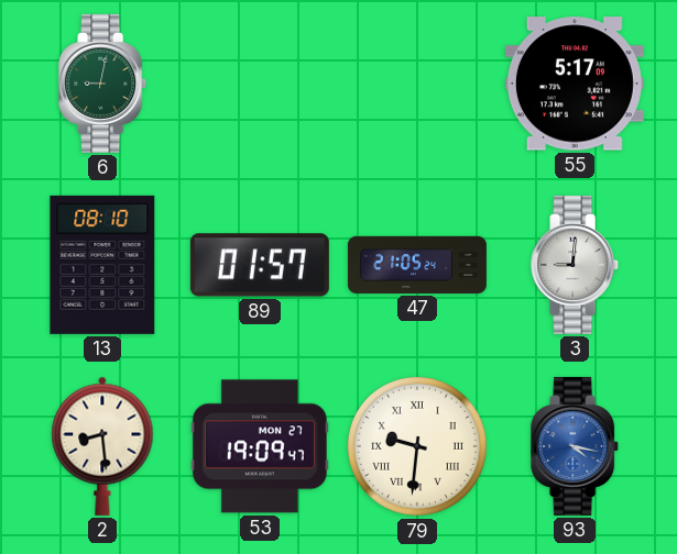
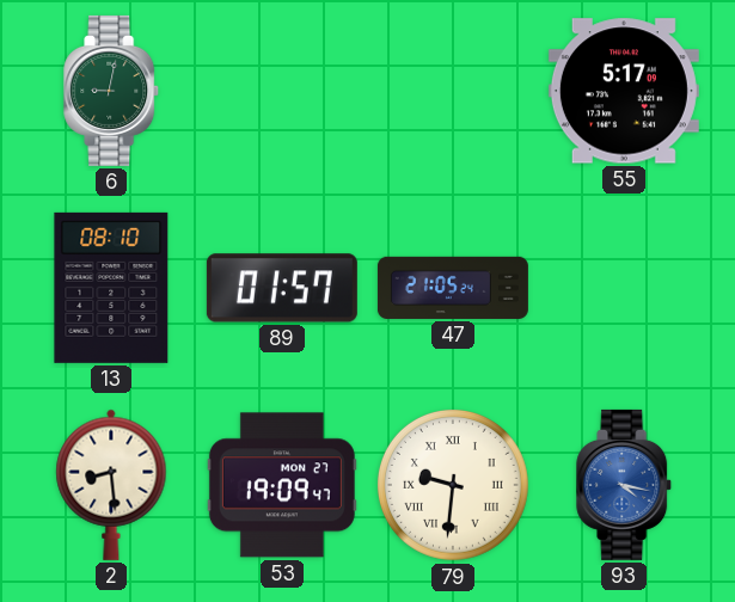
3: 9:01 -> none
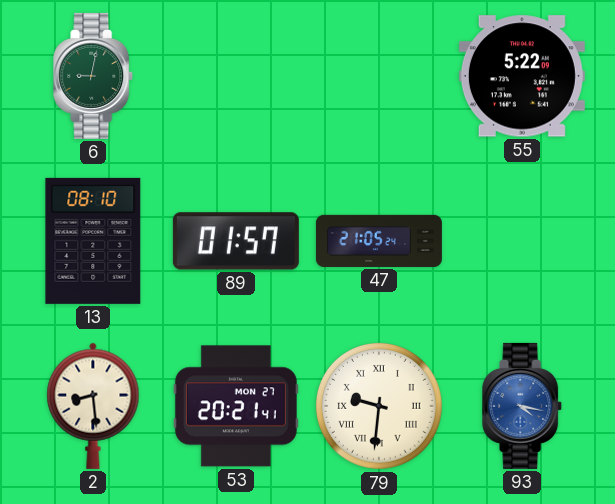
55: 5:17 -> 5:22
53: 19:09 -> 20:21
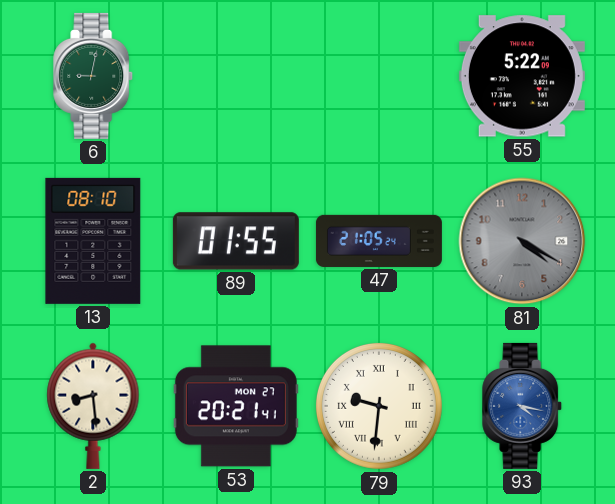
89: 01:57 -> 01:55
81: none -> 4:20
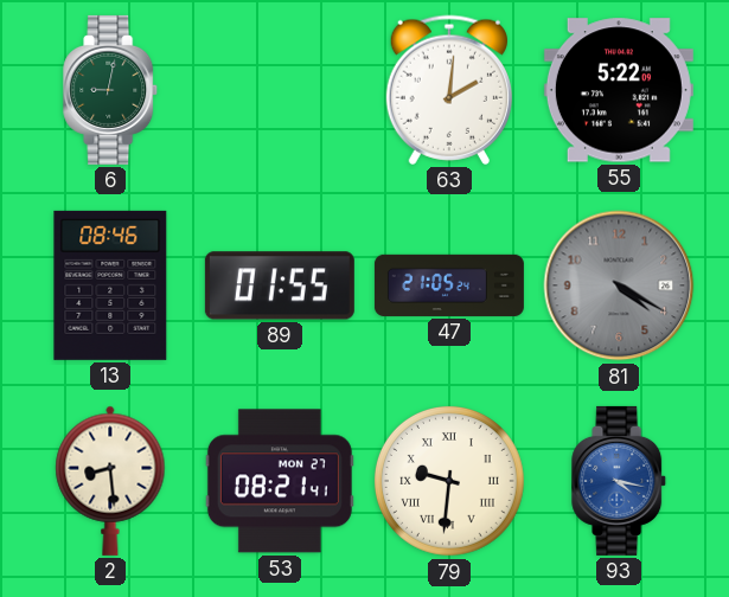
63: none -> 2:01
13: 08:10 -> 08:46
53: 20:21 -> 08:21
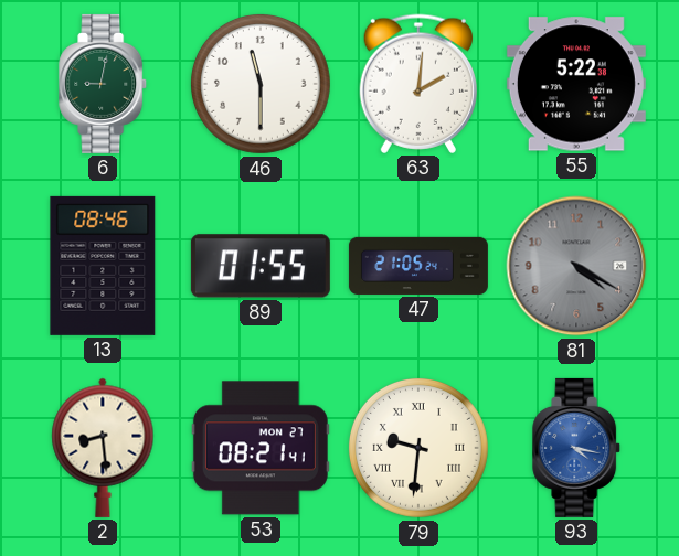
46: none -> 11:30
55: 5:22:09 -> 5:22:38
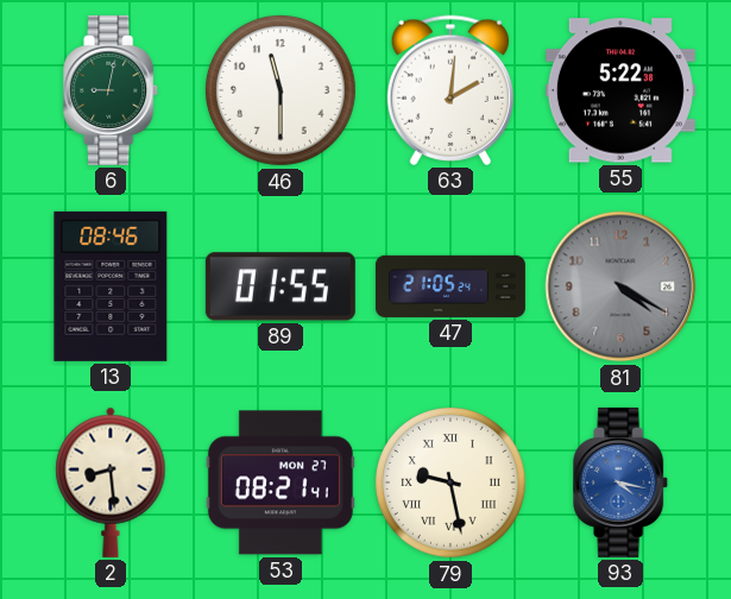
79: 9:31 -> 9:28
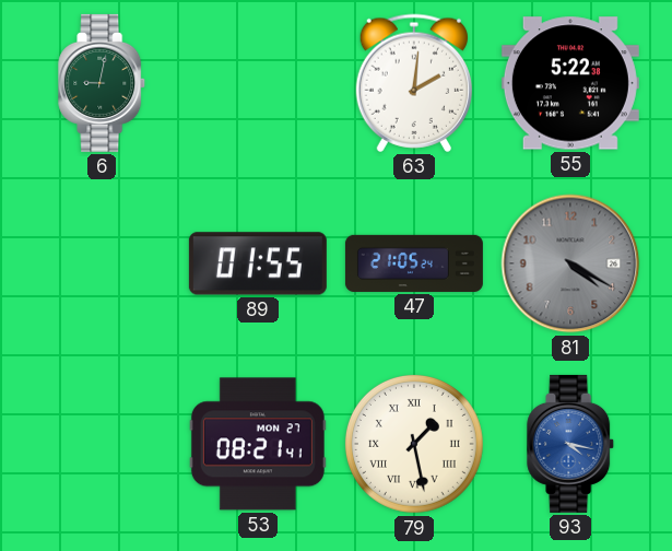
46: 11:30 -> none
13: 08:46 -> none
2: 8:29 -> none
79: 9:28 -> 1:28
